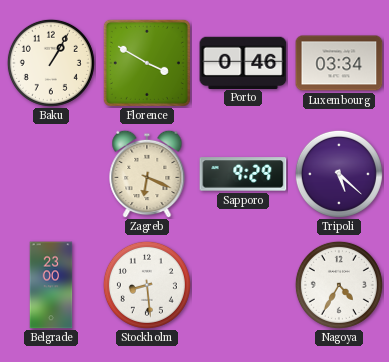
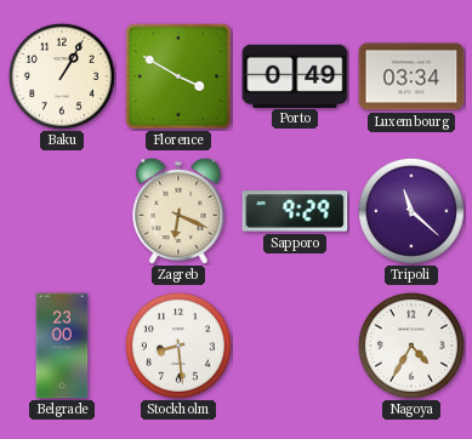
Porto: 0:46 -> 0:49
Tripoli: 5:22 -> 11:22
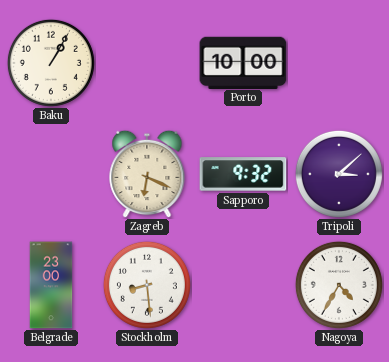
Florence: 3:50 -> none
Porto: 0:49 -> 10:00
Luxembourg: 03:34 -> none
Sapporo: 9:29 -> 9:32
Tripoli: 11:22 -> 3:08
